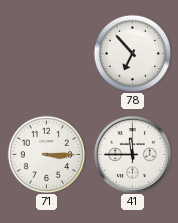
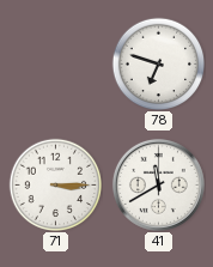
78: 6:53 -> 6:48
41: 11:45 -> 11:40
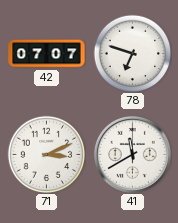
42: none -> 07:07
71: 3:15 -> 3:11
